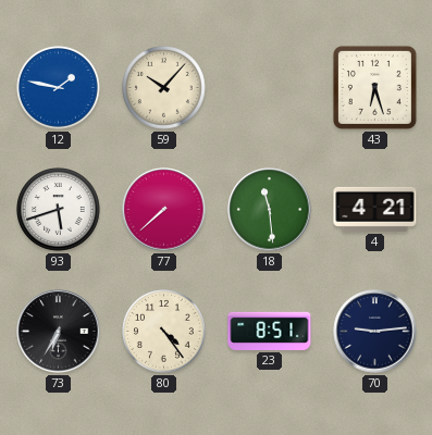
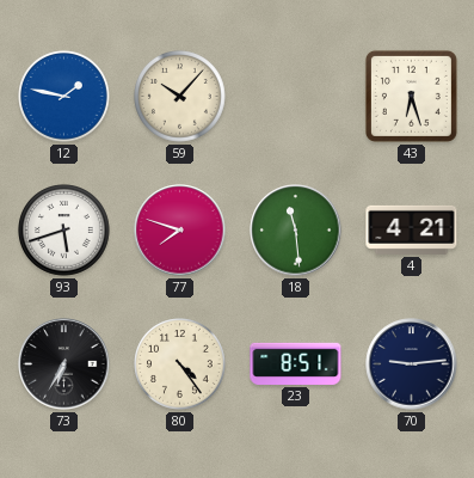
77: 7:38 -> 7:48
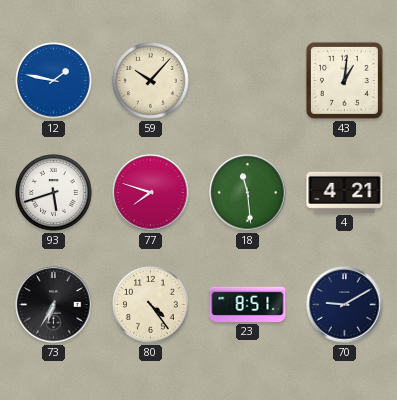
43: 6:27 -> 1:01
70: 9:14 -> 9:10
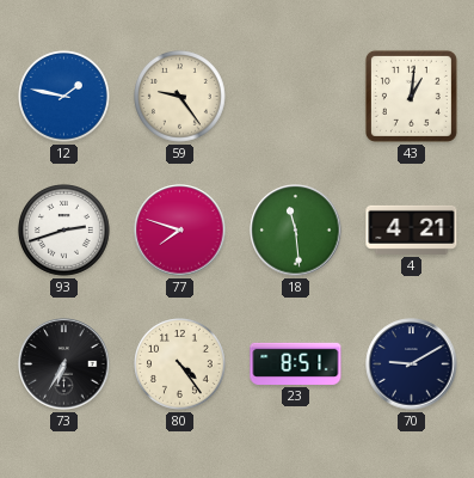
59: 10:07 -> 9:24
93: 5:42 -> 2:42
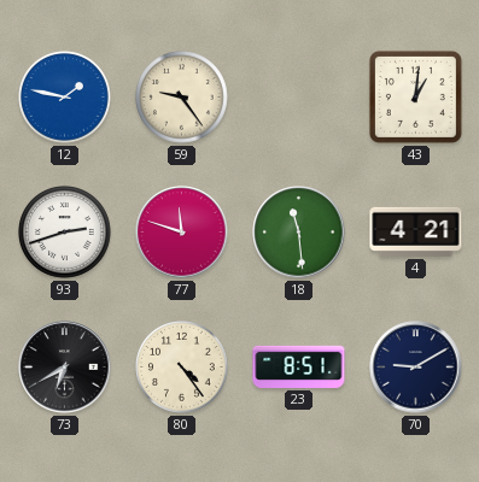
77: 7:48 -> 11:48
73: 6:35 -> 6:40
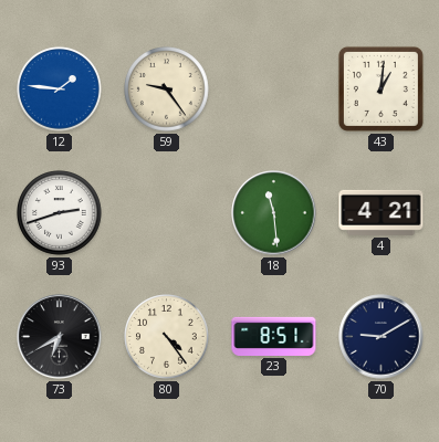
12: 1:47 -> 1:46
77: 11:48 -> none
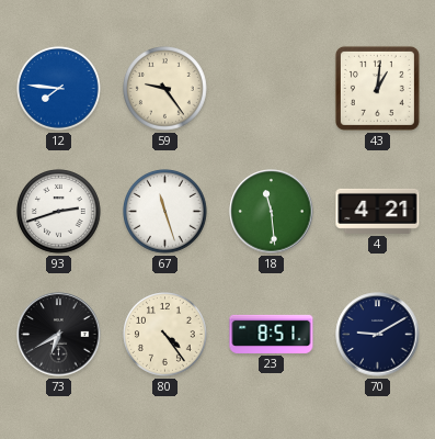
12: 1:46 -> 7:46
67: none -> 11:27
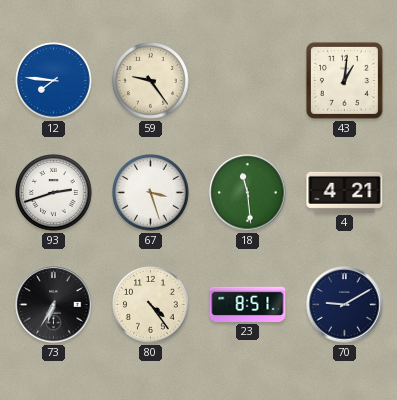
67: 11:27 -> 3:27
73: 6:40 -> 6:35
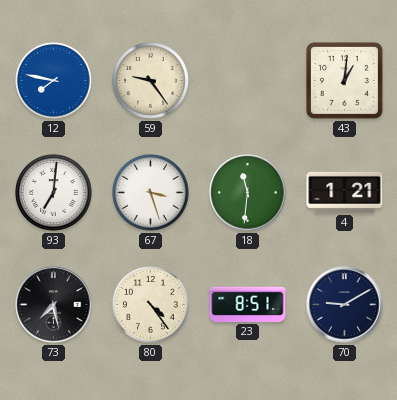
12: 7:46 -> 7:47
93: 2:42 -> 7:01
18: 11:29 -> 11:31
4: 4:21 -> 1:21
73: 6:35 -> 7:28
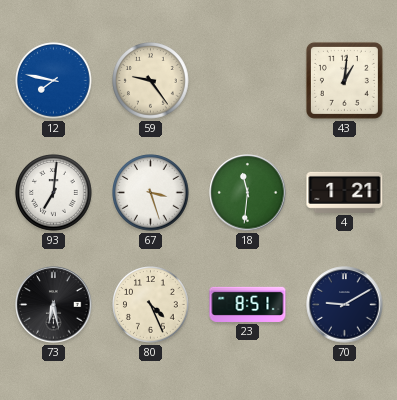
73: 7:28 -> 6:28
80: 4:24 -> 4:26
